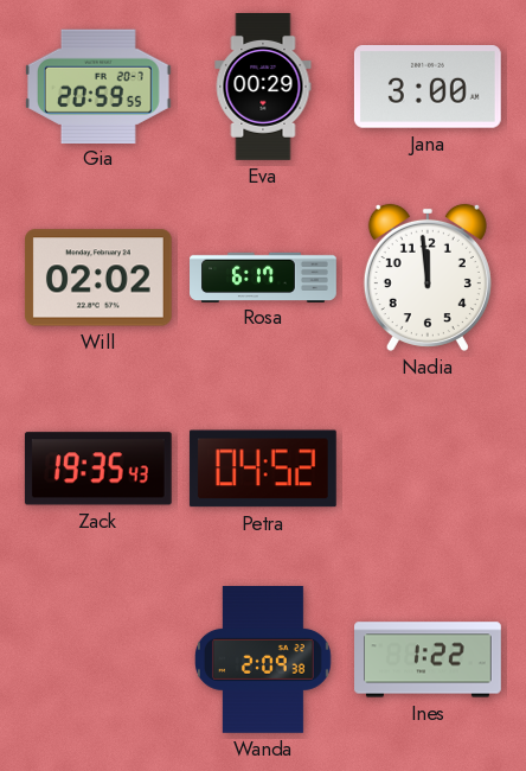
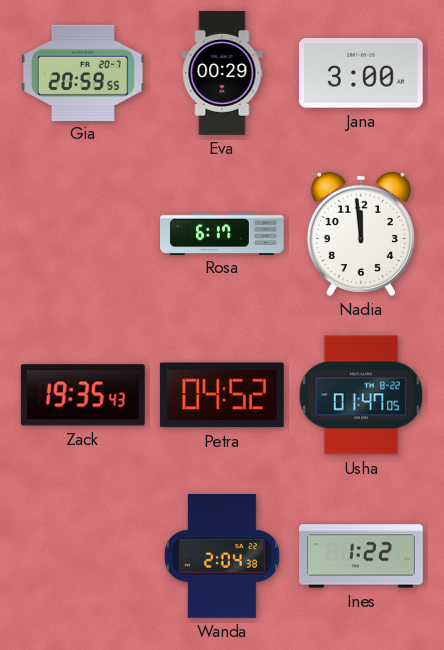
Will: 02:02 -> none
Usha: none -> 01:47
Wanda: 2:09 -> 2:04
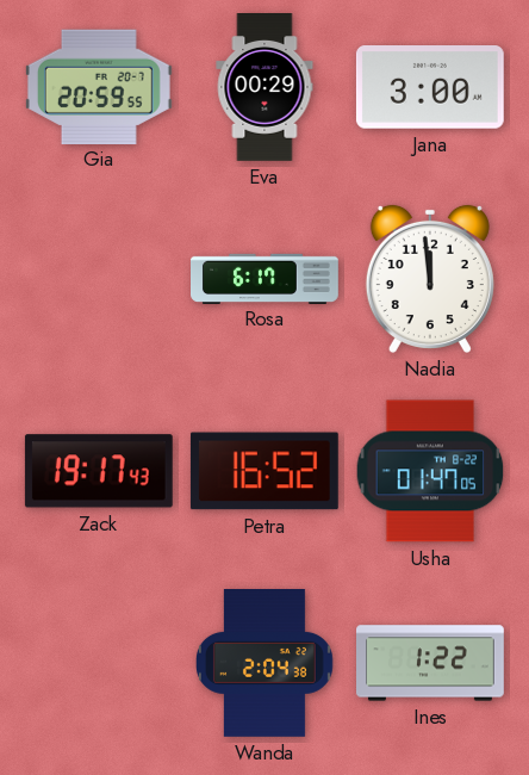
Zack: 19:35 -> 19:17
Petra: 04:52 -> 16:52
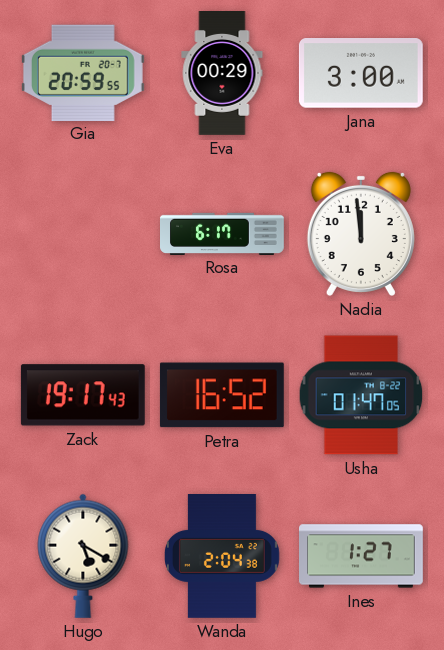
Hugo: none -> 5:20
Ines: 1:22 -> 1:27
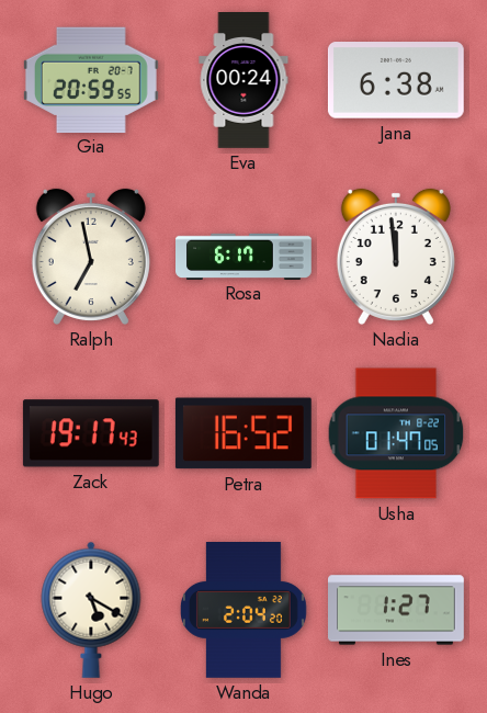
Eva: 00:29 -> 00:24
Jana: 3:00 -> 6:38
Ralph: none -> 6:58
Wanda: 2:04:38 -> 2:04:20
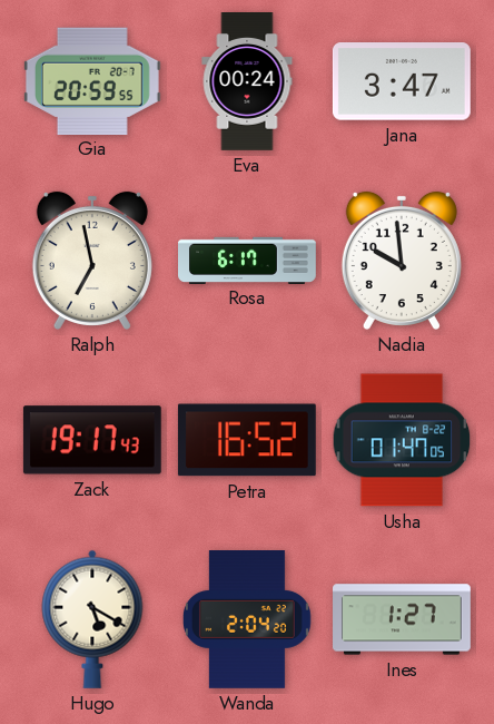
Jana: 6:38 -> 3:47
Nadia: 11:59 -> 9:59
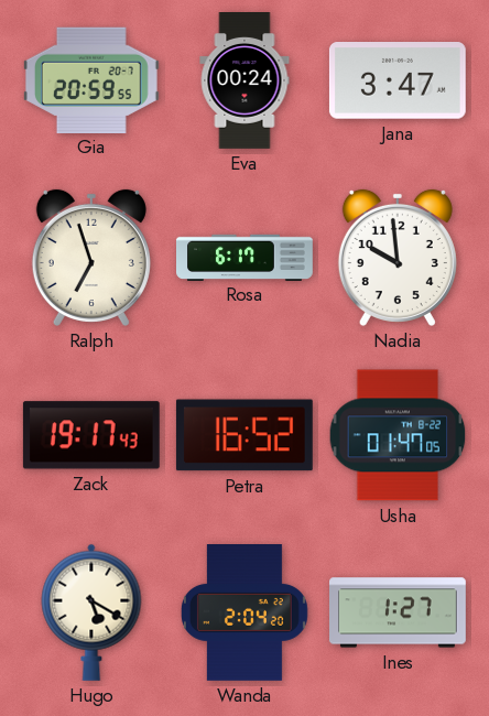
Ralph: 6:58 -> 6:57
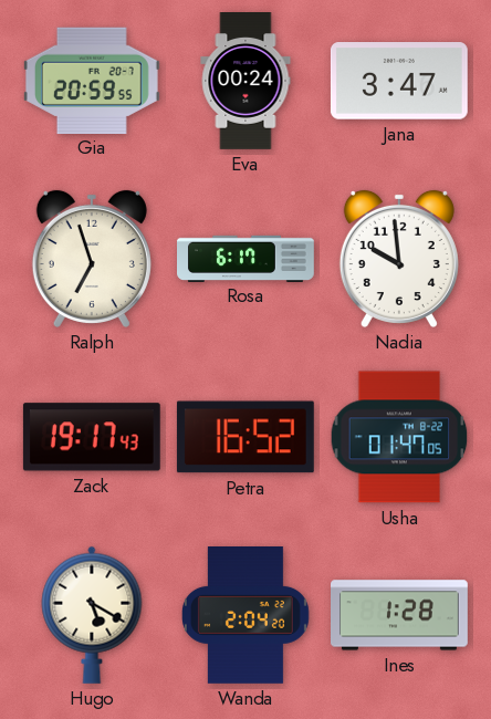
Ines: 1:27 -> 1:28
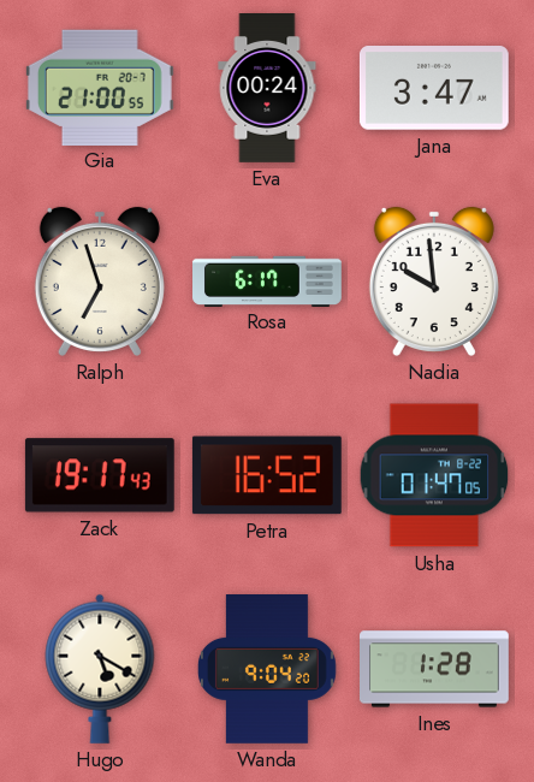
Gia: 20:59 -> 21:00
Wanda: 2:04 -> 9:04
